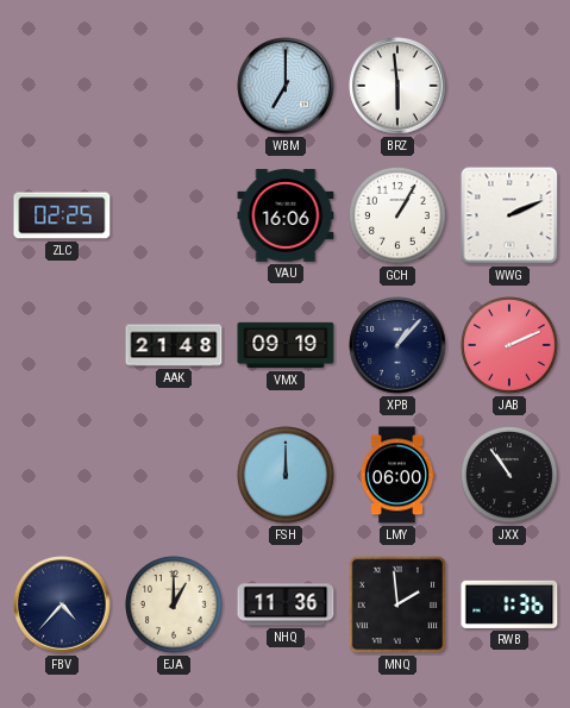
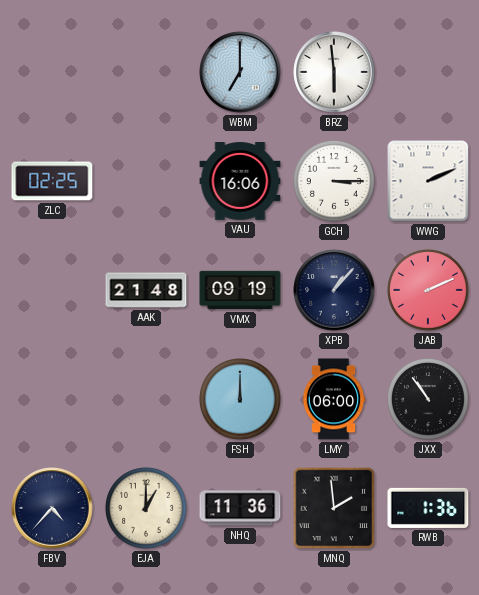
GCH: 1:05 -> 3:15
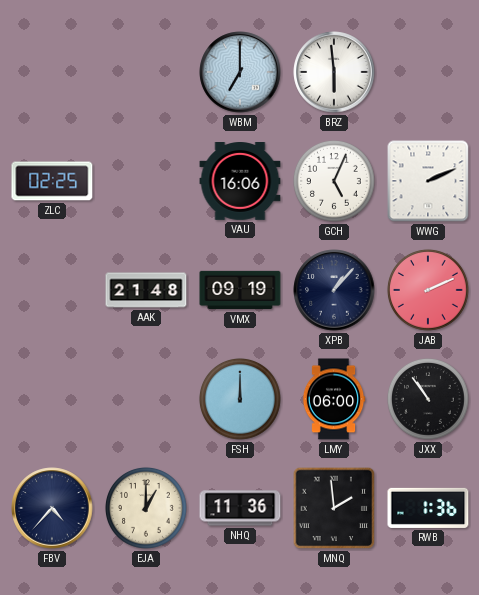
GCH: 3:15 -> 5:04
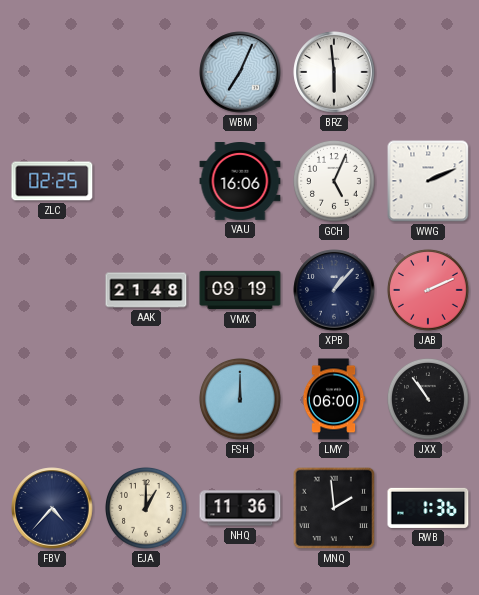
WBM: 7:00 -> 7:04
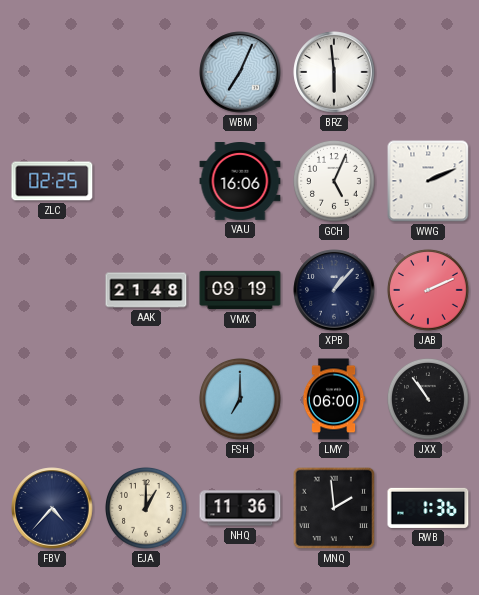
FSH: 12:00 -> 7:00
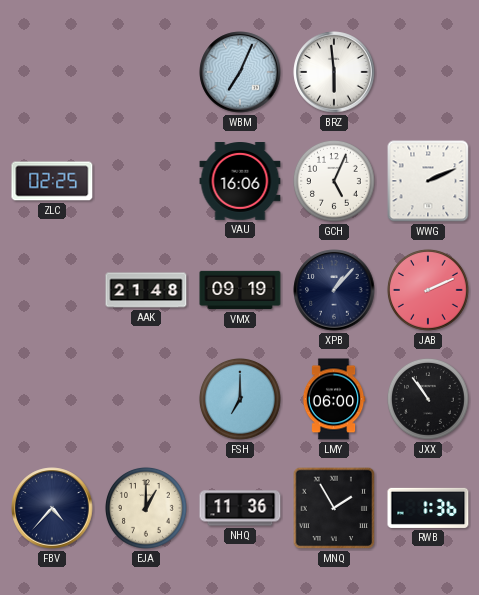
MNQ: 1:59 -> 1:55
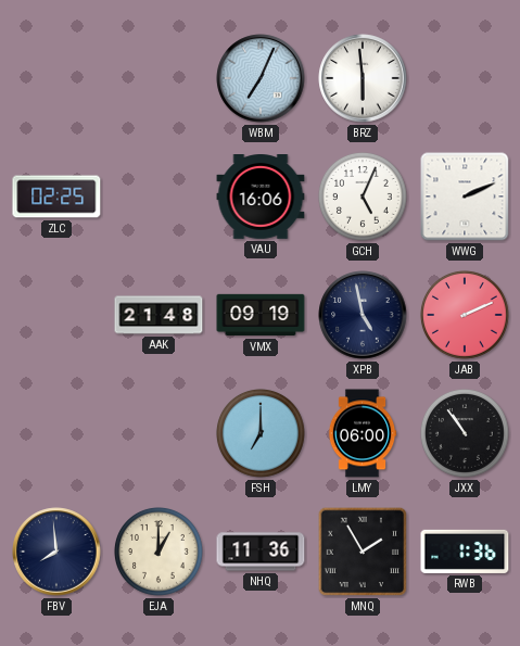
XPB: 1:07 -> 4:58
FBV: 4:37 -> 7:59
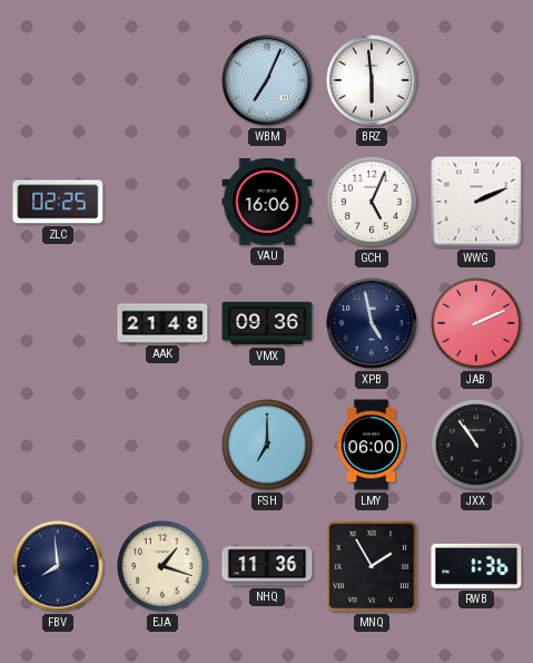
VMX: 09:19 -> 09:36
EJA: 1:00 -> 1:18
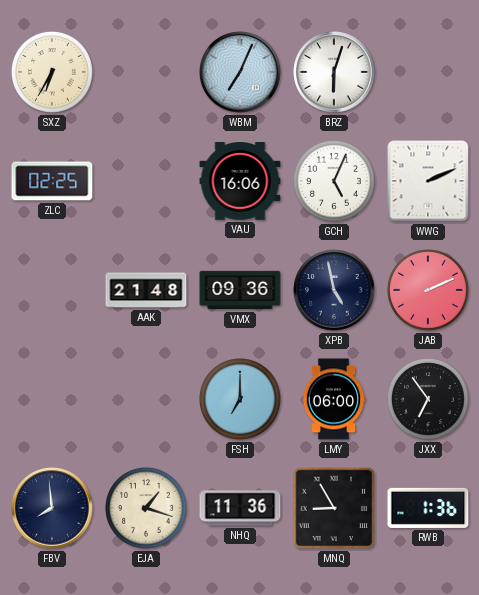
SXZ: none -> 6:35
BRZ: 5:59 -> 6:03
JXX: 10:54 -> 6:54
MNQ: 1:55 -> 8:55
